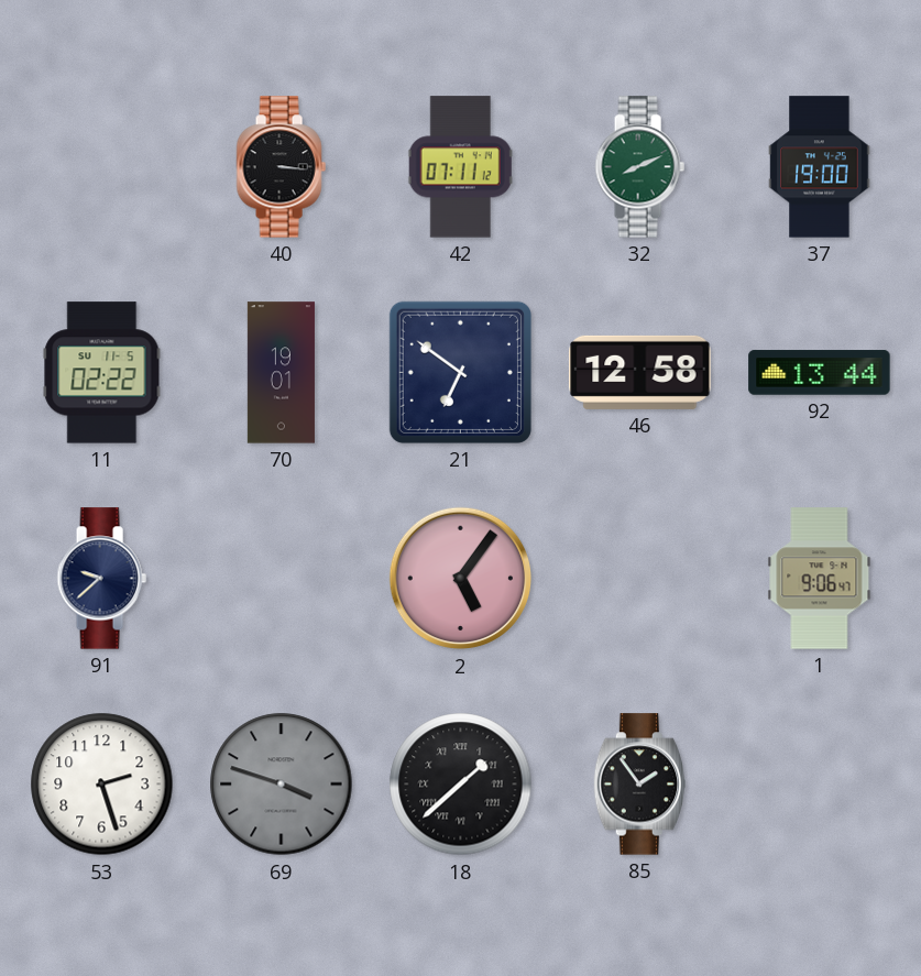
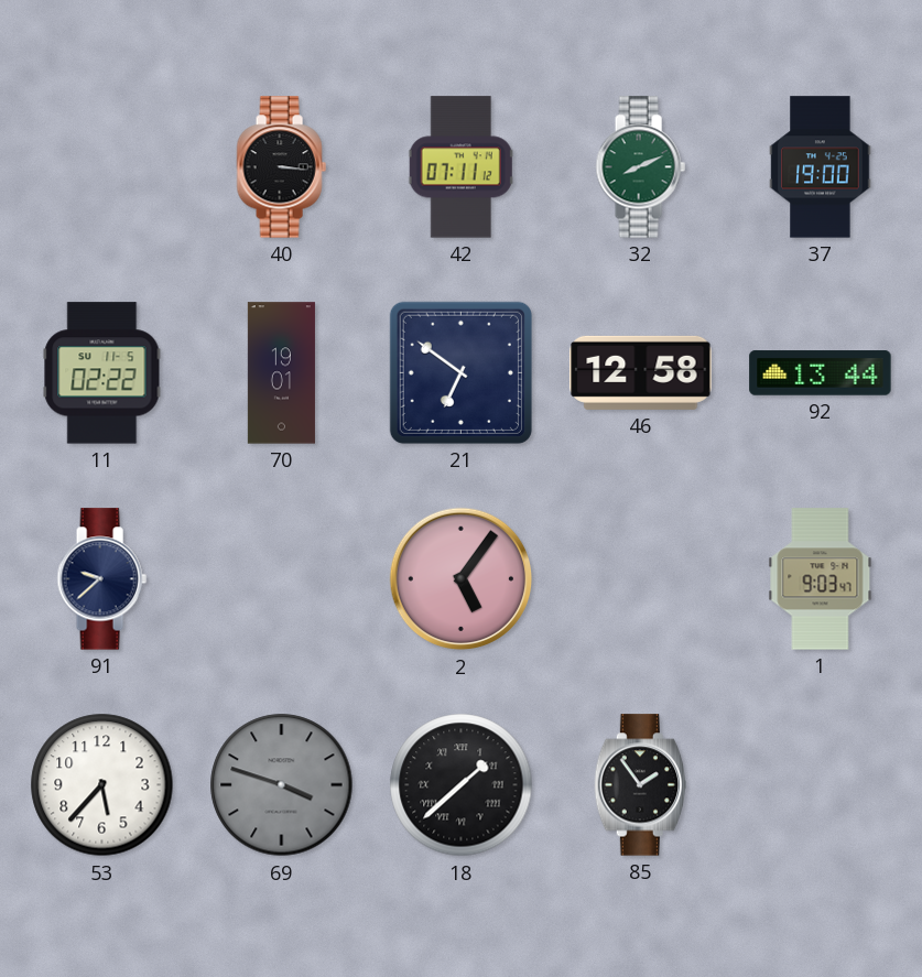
1: 9:06 -> 9:03
53: 2:27 -> 5:37
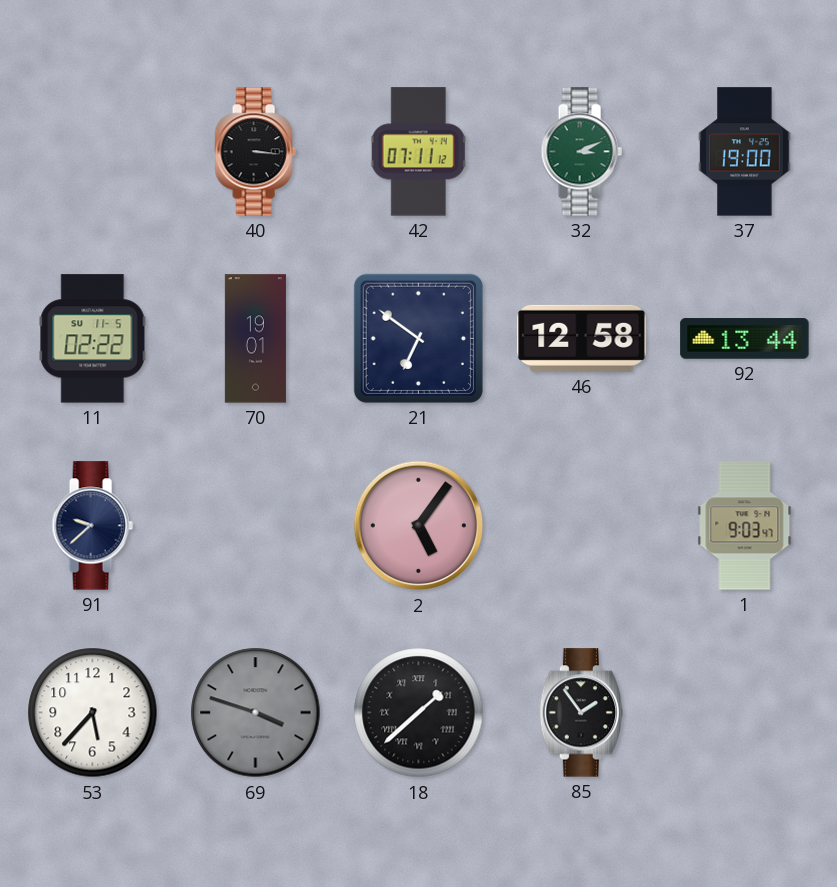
32: 8:11 -> 3:11
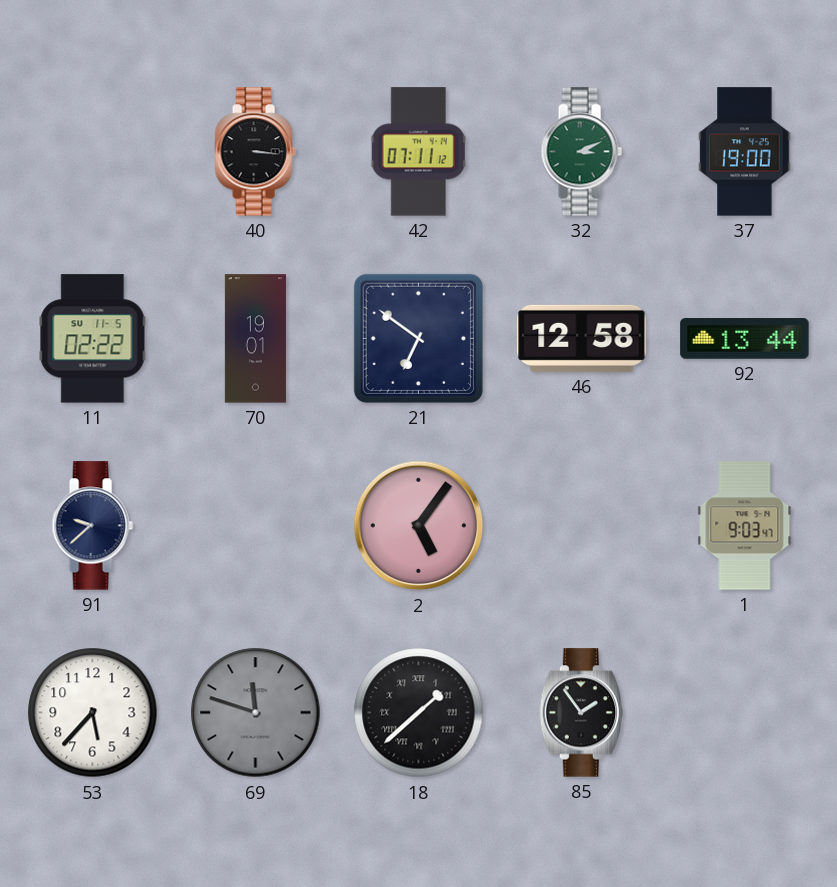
69: 3:48 -> 11:48
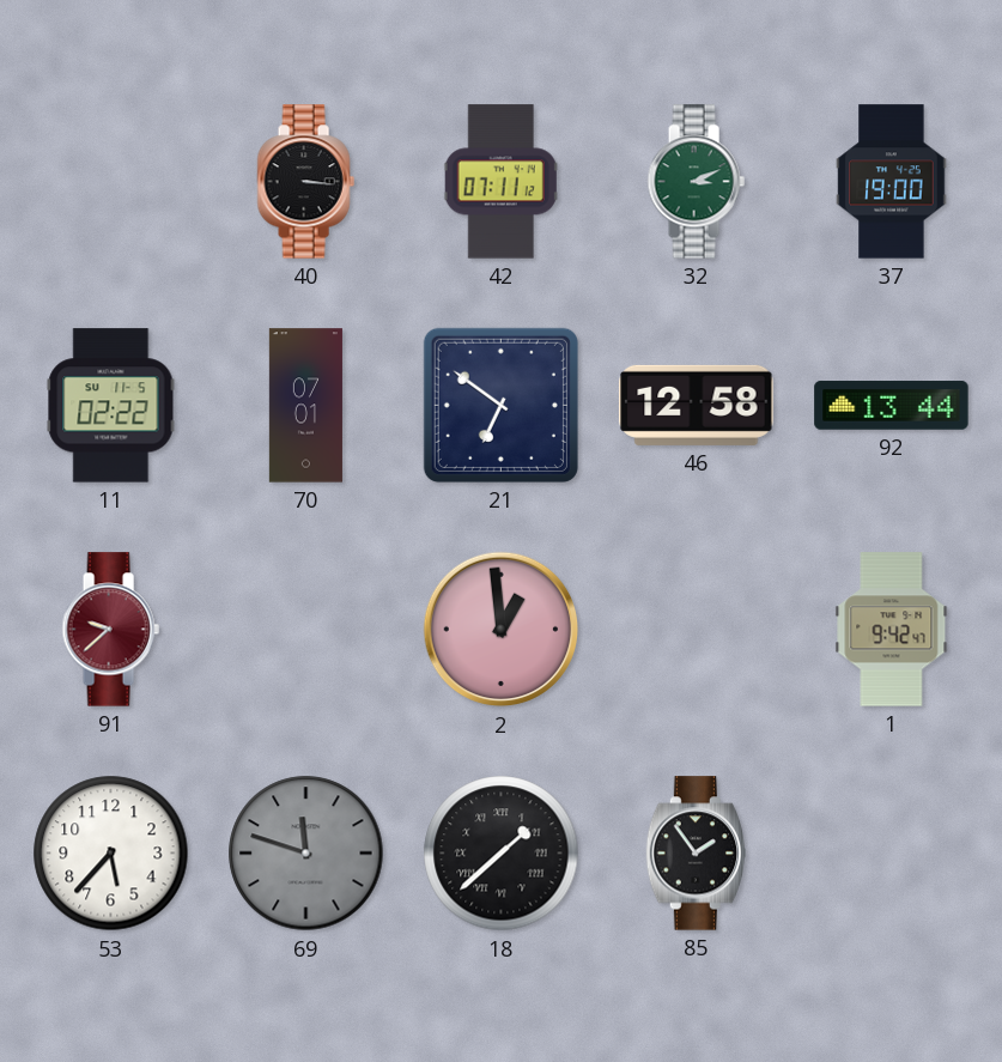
70: 19:01 -> 07:01
91 dial: navy -> burgundy
2: 5:06 -> 12:59
1: 9:03 -> 9:42
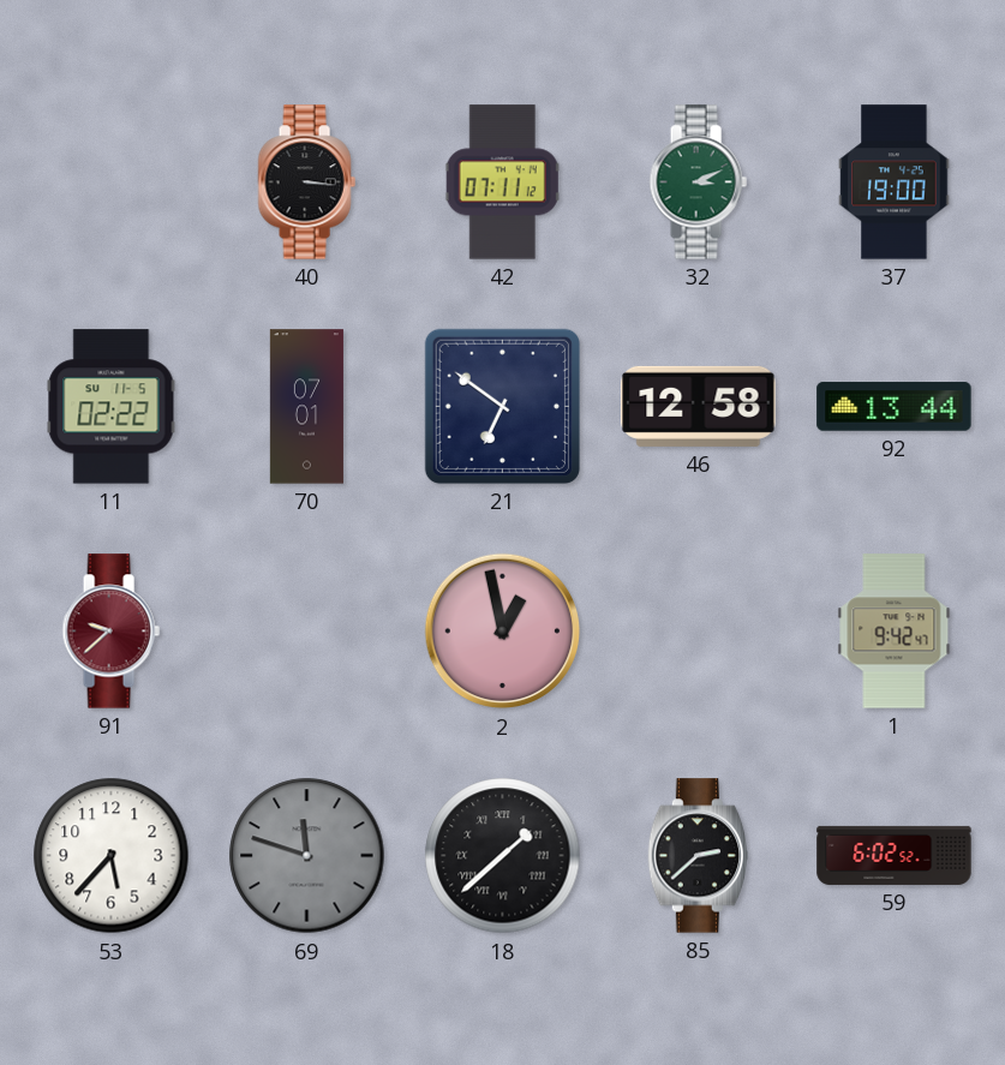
2: 12:59 -> 12:58
85: 1:54 -> 2:38
59: none -> 6:02
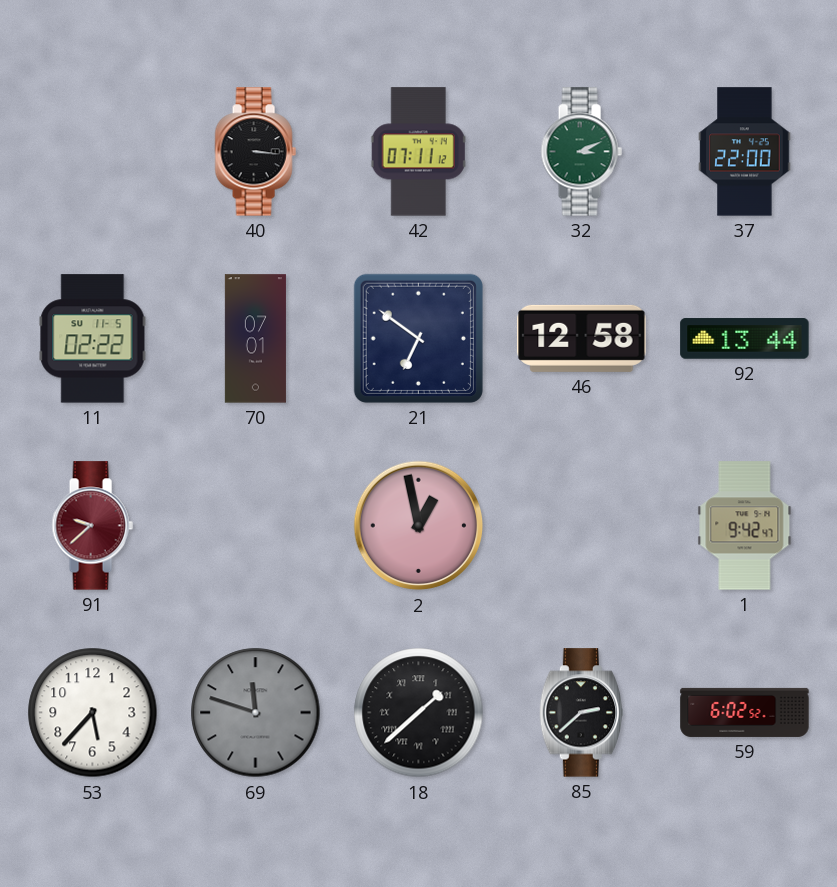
37: 19:00 -> 22:00
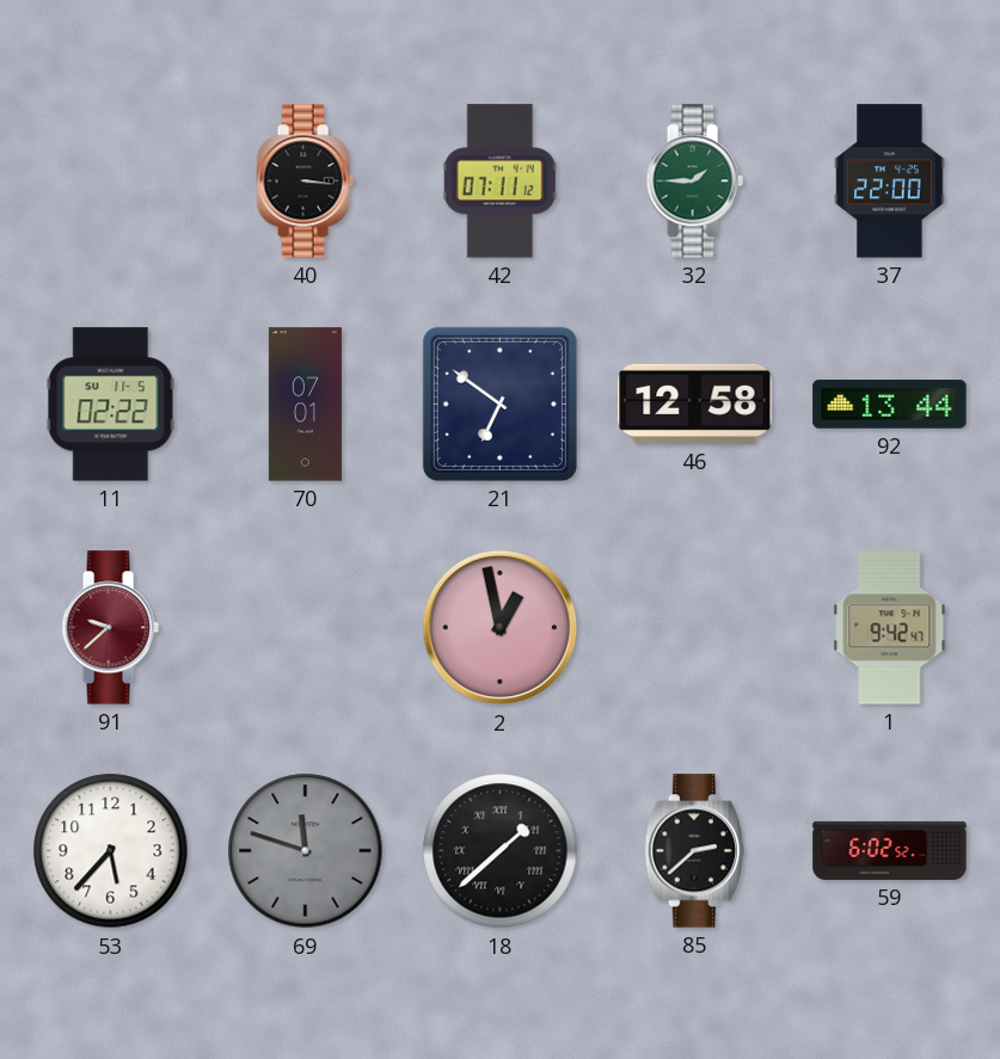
32: 3:11 -> 1:45
